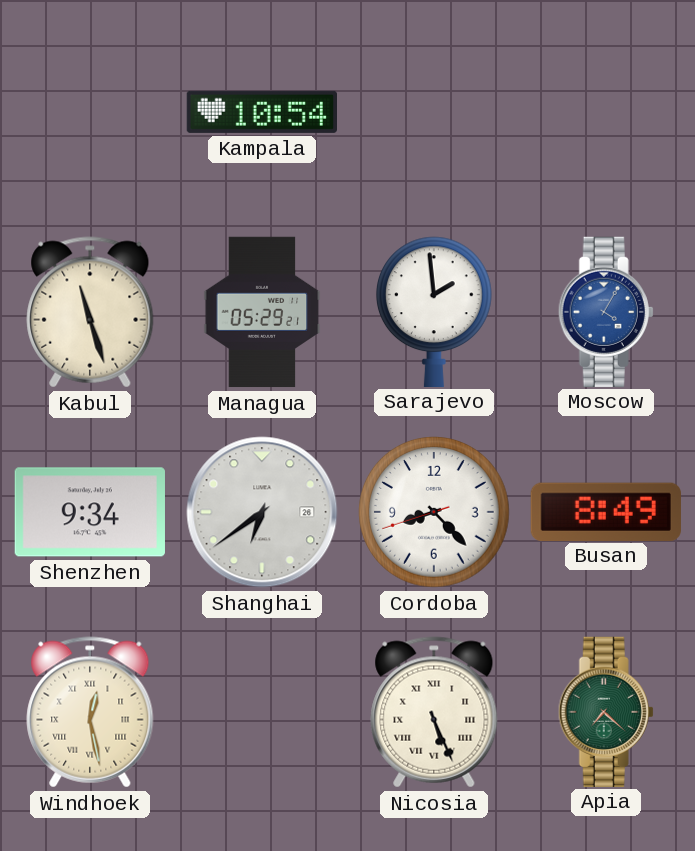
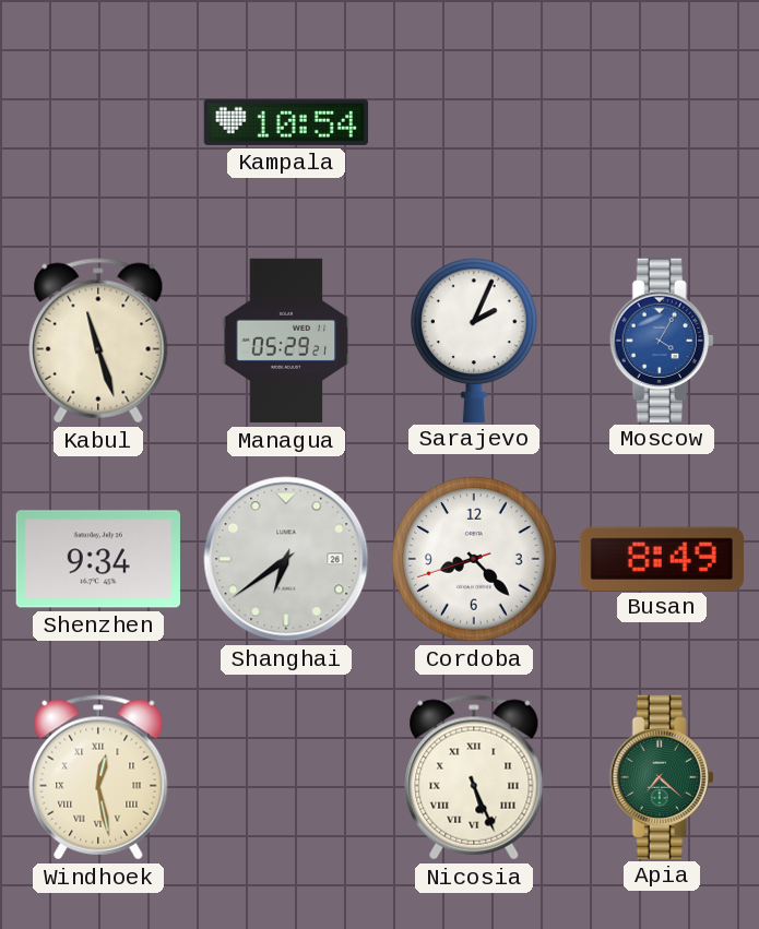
Sarajevo: 1:59 -> 2:04
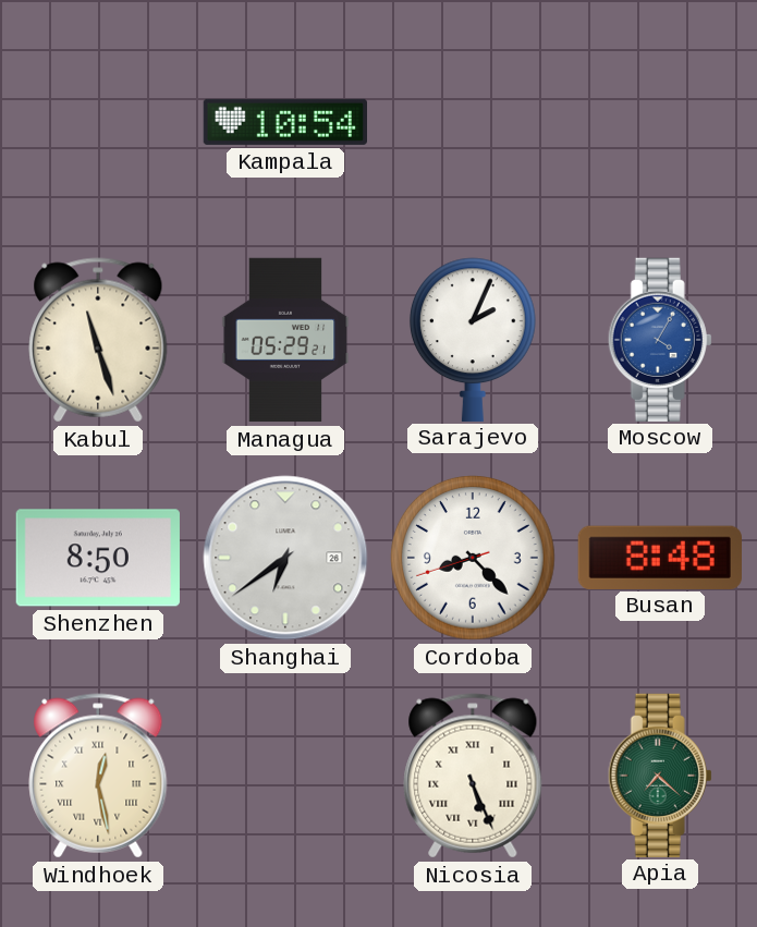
Shenzhen: 9:34 -> 8:50
Busan: 8:49 -> 8:48
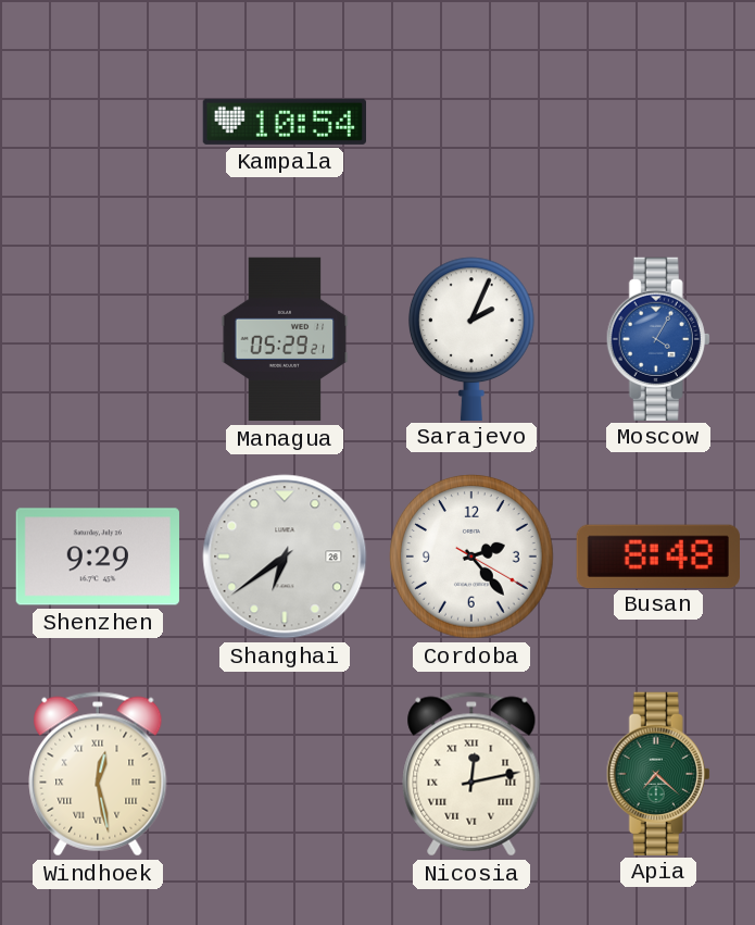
Kabul: 11:27 -> none
Shenzhen: 8:50 -> 9:29
Cordoba: 8:22 -> 2:23
Nicosia: 5:26 -> 12:13
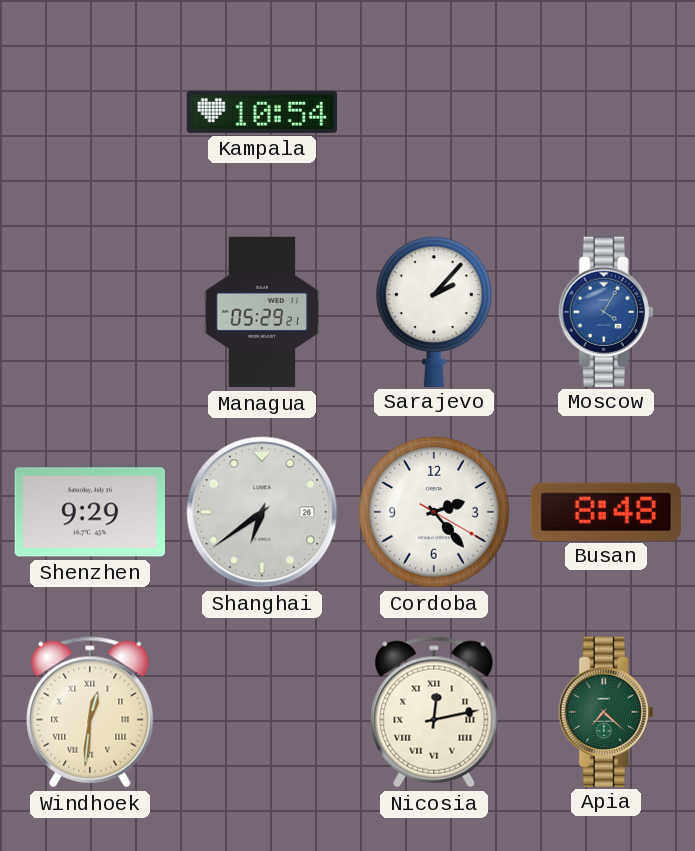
Sarajevo: 2:04 -> 2:07
Windhoek: 12:28 -> 12:31
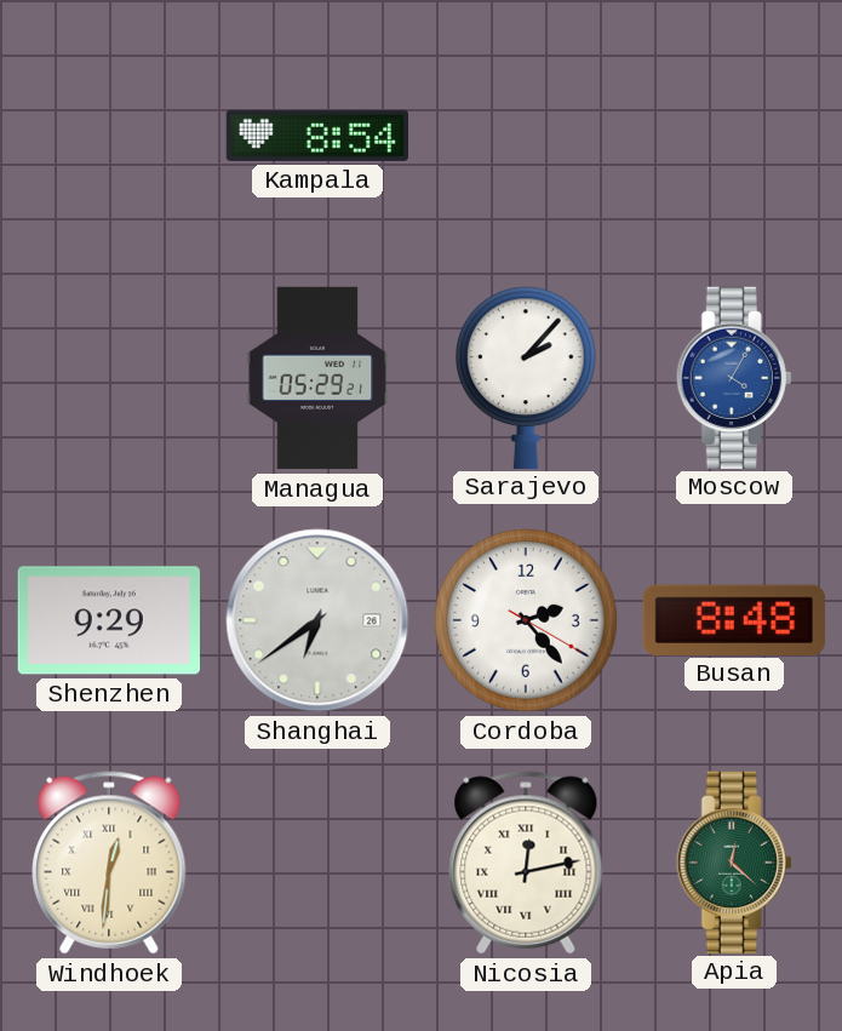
Kampala: 10:54 -> 8:54
Apia: 7:22 -> 12:22
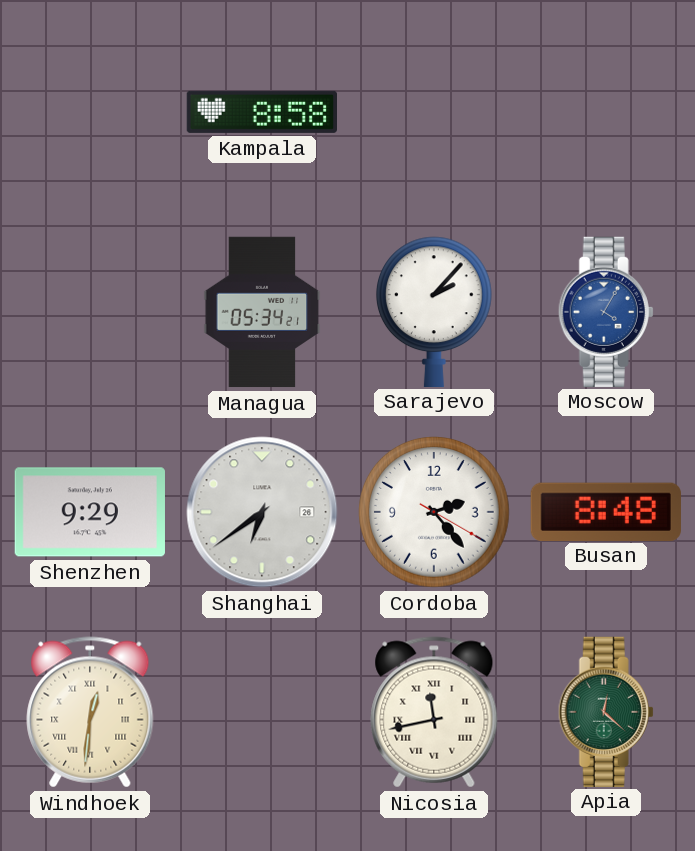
Kampala: 8:54 -> 8:58
Managua: 05:29 -> 05:34
Nicosia: 12:13 -> 11:43
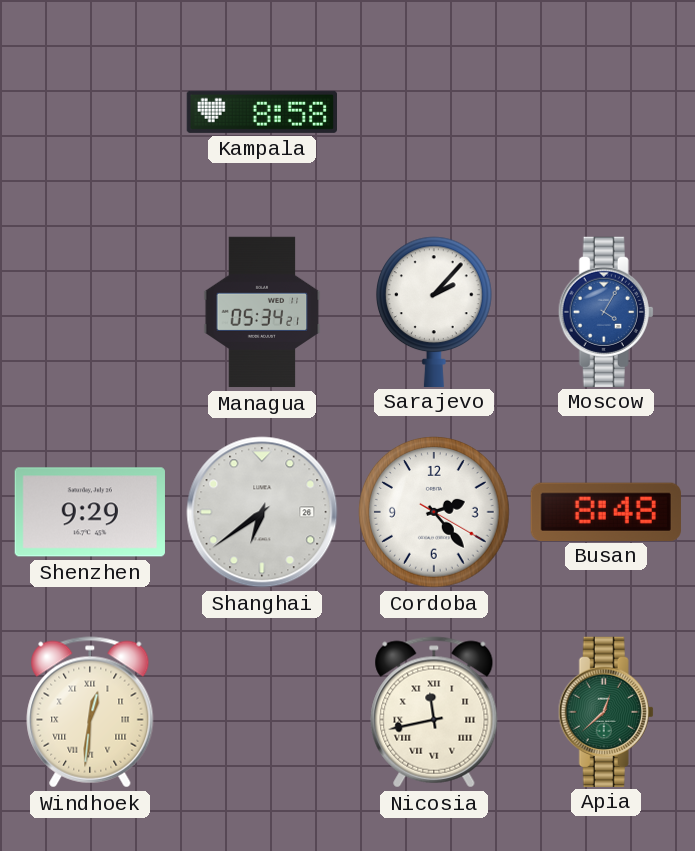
Apia: 12:22 -> 12:38
